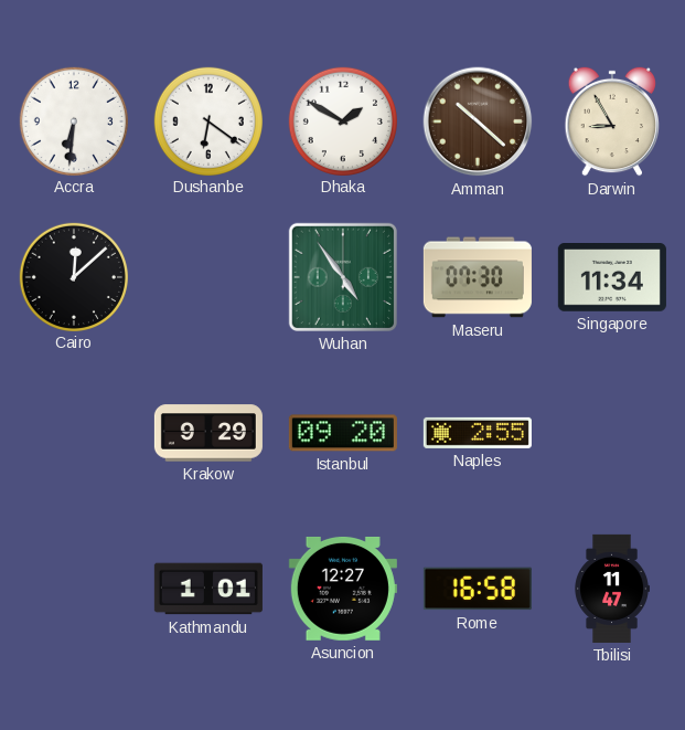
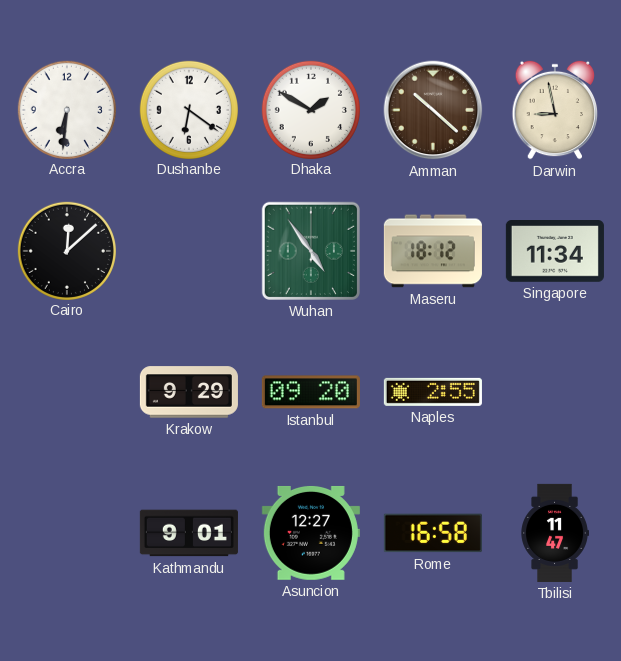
Darwin: 8:55 -> 8:58
Maseru: 07:30 -> 18:12
Kathmandu: 1:01 -> 9:01
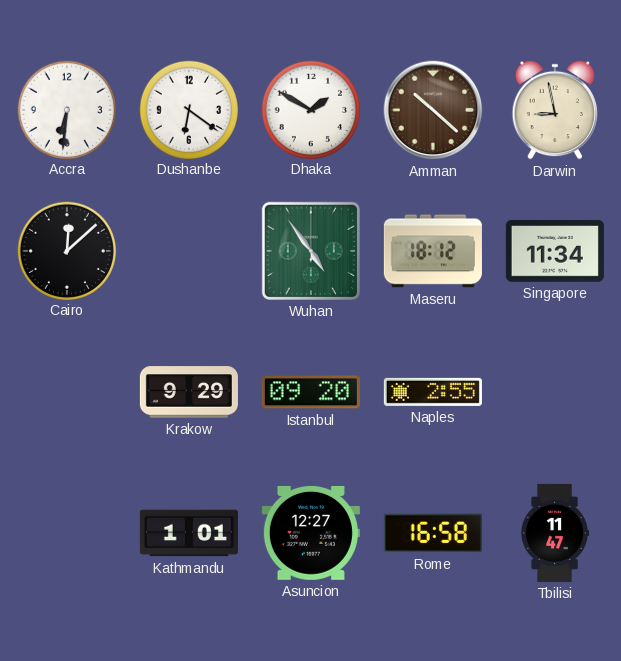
Kathmandu: 9:01 -> 1:01
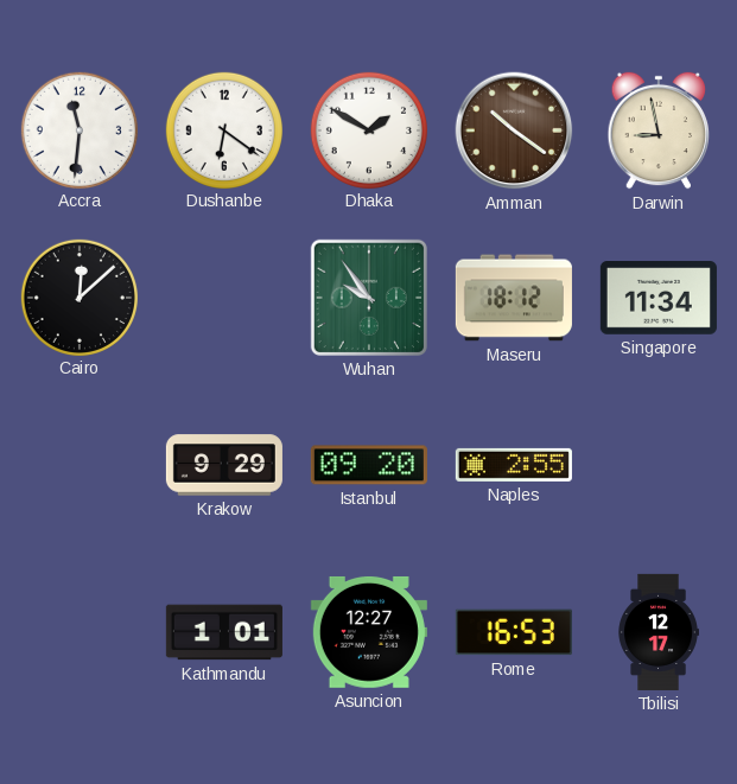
Accra: 6:31 -> 11:31
Amman: 10:22 -> 10:21
Wuhan: 4:54 -> 9:54
Rome: 16:58 -> 16:53
Tbilisi: 11:47 -> 12:17
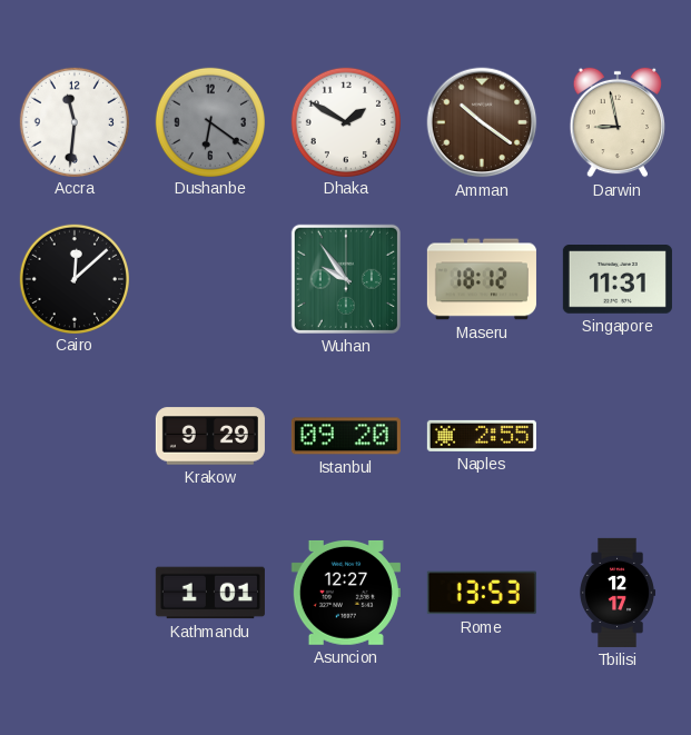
Dushanbe dial: white -> grey
Singapore: 11:34 -> 11:31
Rome: 16:53 -> 13:53
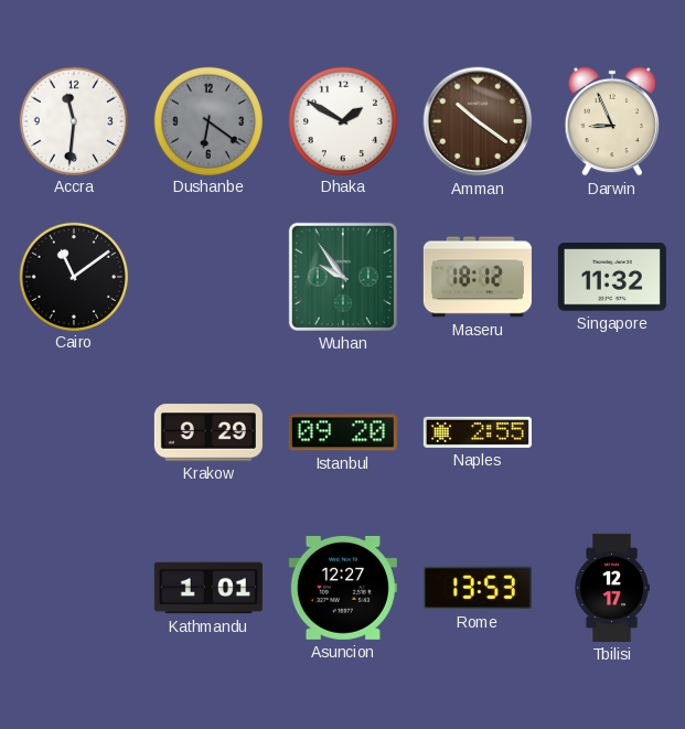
Darwin: 8:58 -> 8:56
Cairo: 12:08 -> 11:09
Singapore: 11:31 -> 11:32
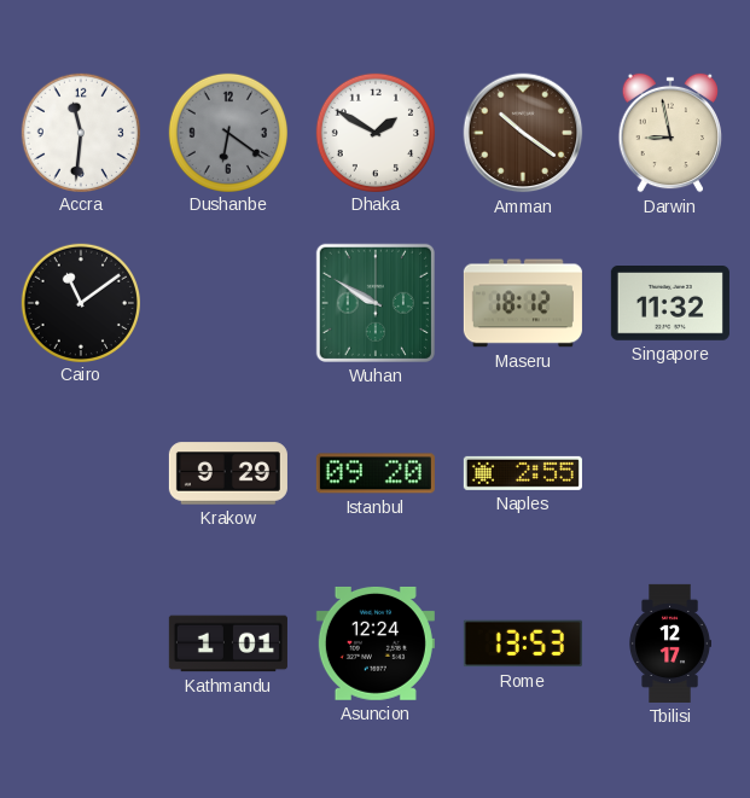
Darwin: 8:56 -> 8:58
Wuhan: 9:54 -> 9:50
Asuncion: 12:27 -> 12:24
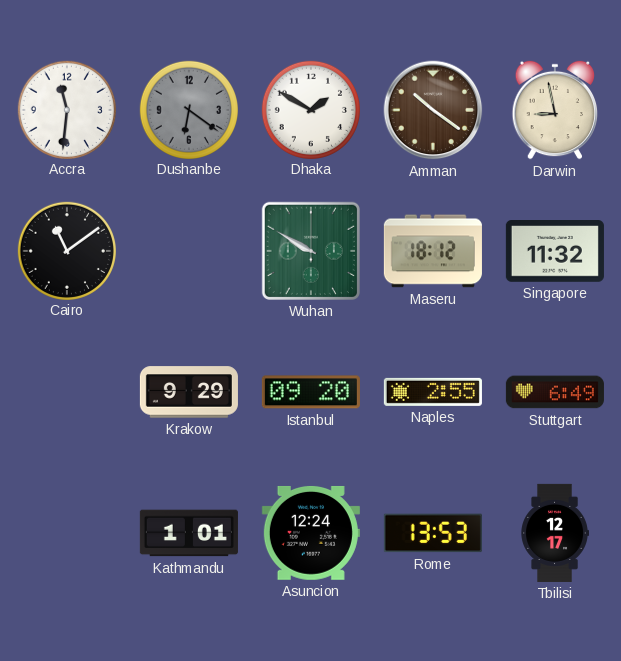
Stuttgart: none -> 6:49
